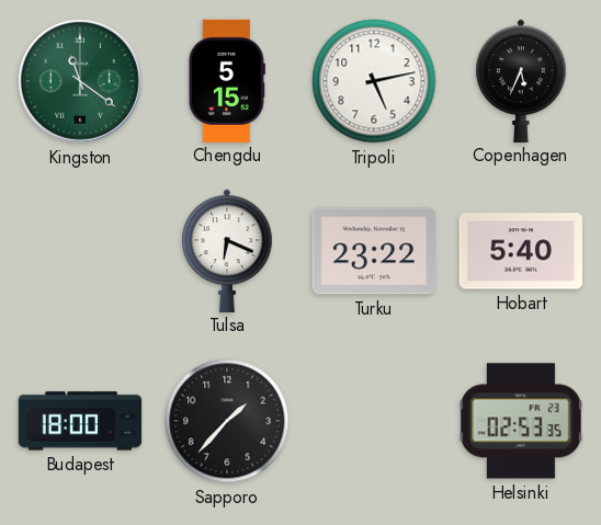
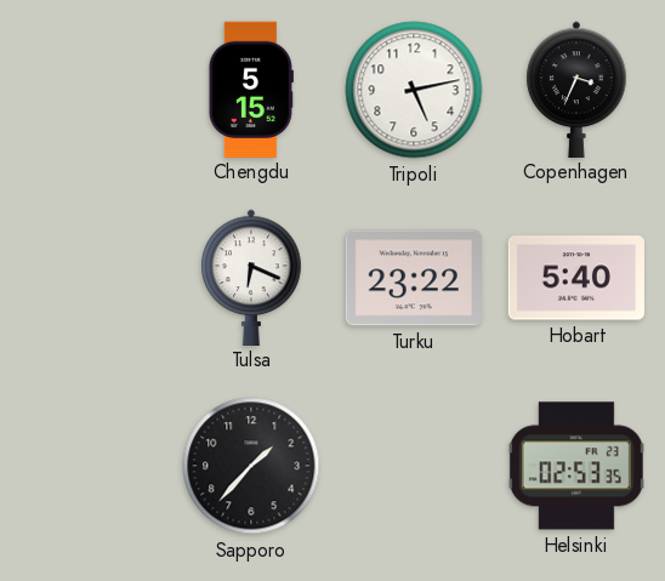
Kingston: 11:21 -> none
Copenhagen: 5:34 -> 3:34
Budapest: 18:00 -> none
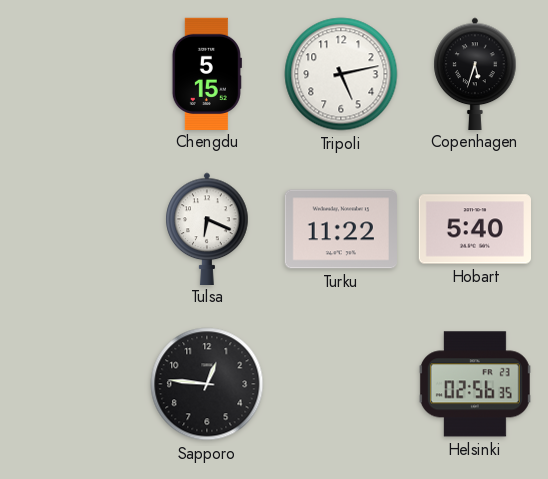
Copenhagen: 3:34 -> 5:33
Turku: 23:22 -> 11:22
Sapporo: 1:37 -> 12:46
Helsinki: 02:53 -> 02:56
